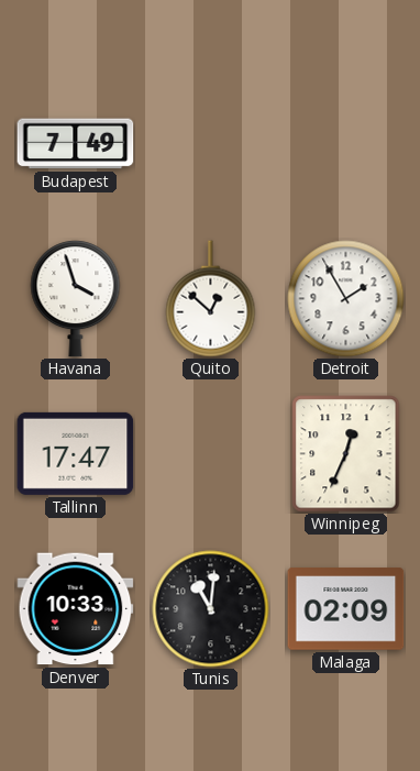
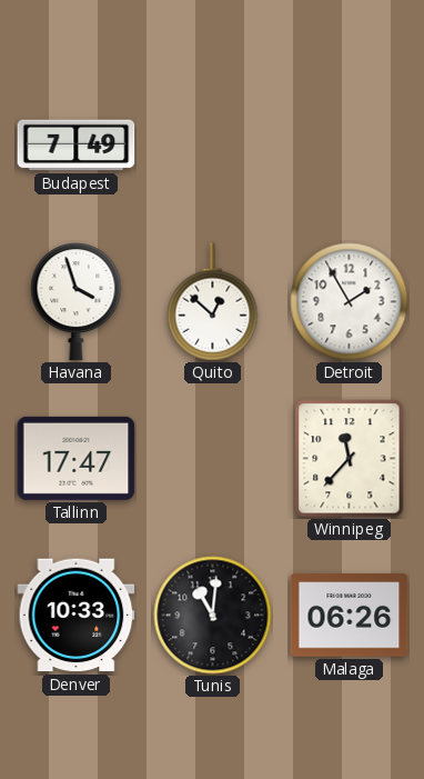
Winnipeg: 12:34 -> 11:37
Malaga: 02:09 -> 06:26
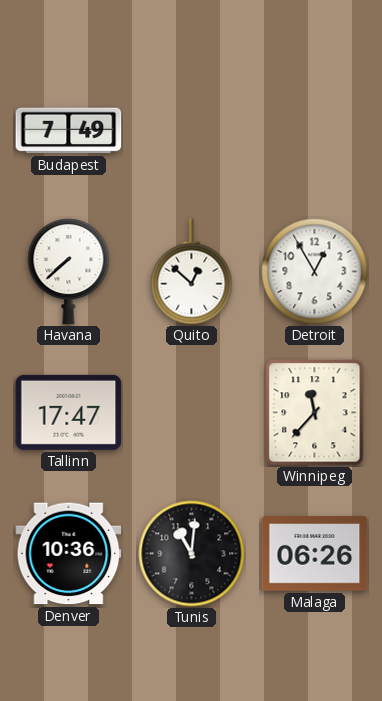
Havana: 3:57 -> 7:38
Detroit: 1:55 -> 12:55
Denver: 10:33 -> 10:36
